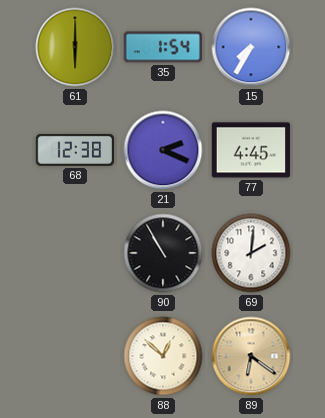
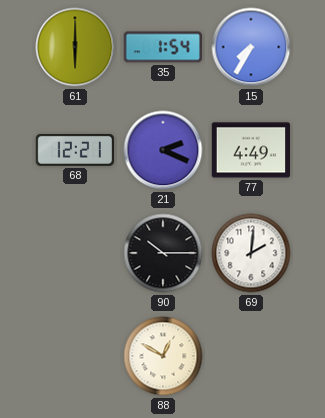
68: 12:38 -> 12:21
77: 4:45 -> 4:49
90: 10:55 -> 10:15
88: 12:52 -> 12:50
89: 6:21 -> none
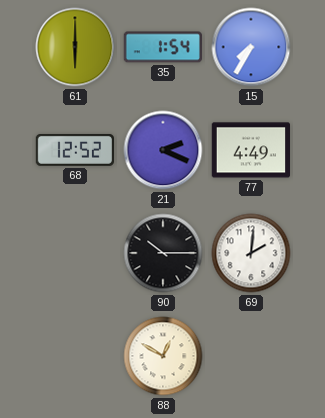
68: 12:21 -> 12:52
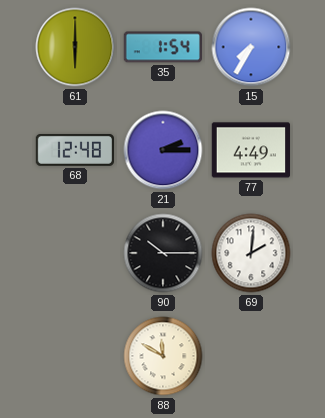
68: 12:52 -> 12:48
21: 2:19 -> 2:15
88: 12:50 -> 11:50
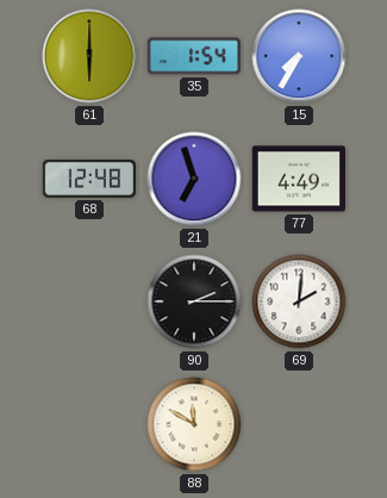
21: 2:15 -> 6:57
90: 10:15 -> 2:15
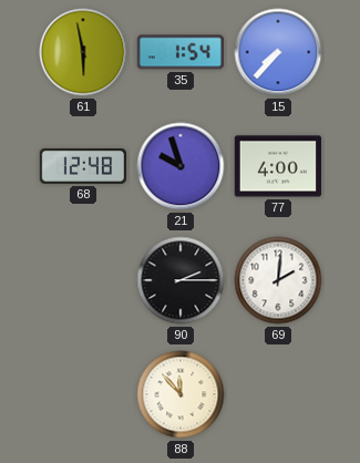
61: 6:00 -> 5:58
15: 7:35 -> 7:37
21: 6:57 -> 9:57
77: 4:49 -> 4:00
88: 11:50 -> 11:53
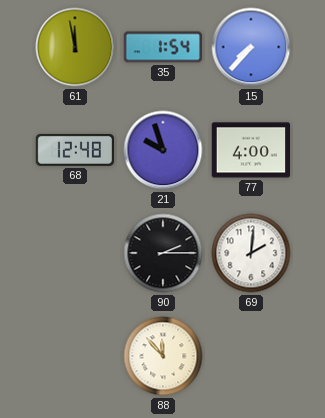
61: 5:58 -> 11:58
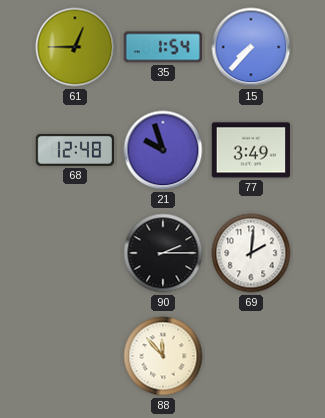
61: 11:58 -> 12:45
77: 4:00 -> 3:49
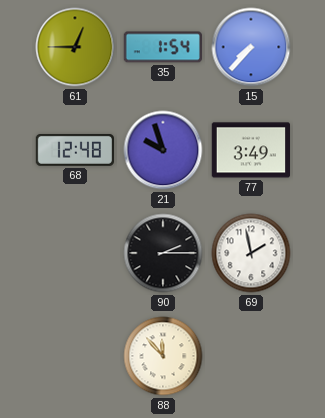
69: 2:01 -> 1:58
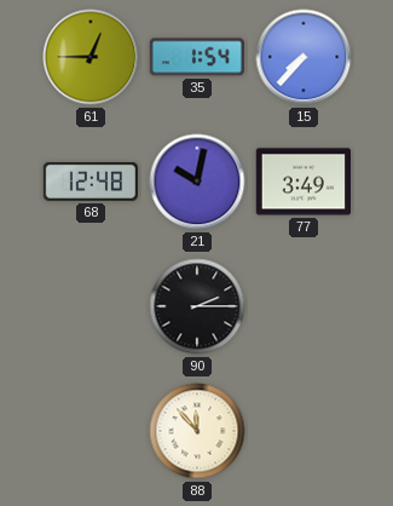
21: 9:57 -> 10:02
69: 1:58 -> none
